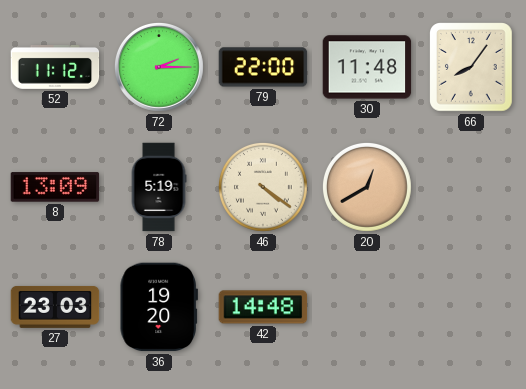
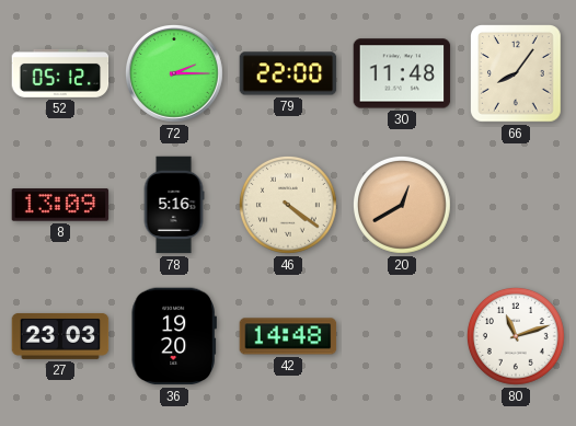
52: 11:12 -> 05:12
78: 5:19 -> 5:16
80: none -> 11:12
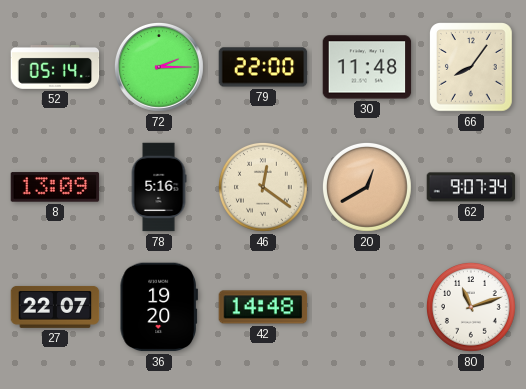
52: 05:12 -> 05:14
46: 4:21 -> 12:21
62: none -> 9:07
27: 23:03 -> 22:07
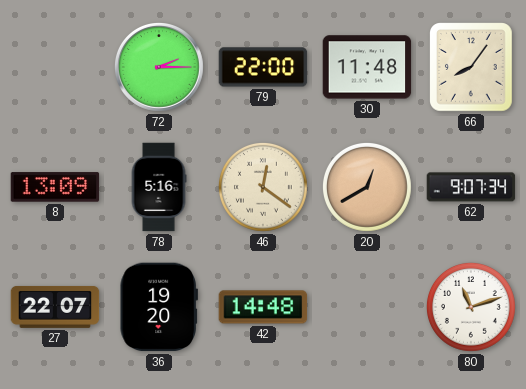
52: 05:14 -> none
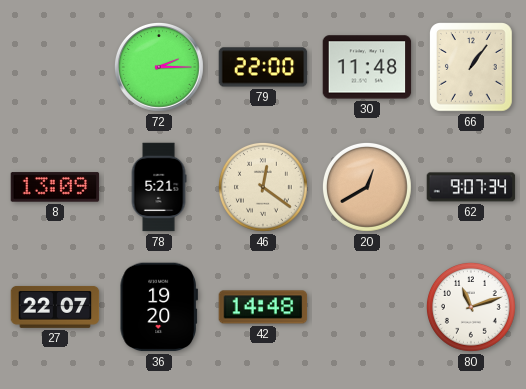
66: 8:06 -> 1:06
78: 5:16 -> 5:21
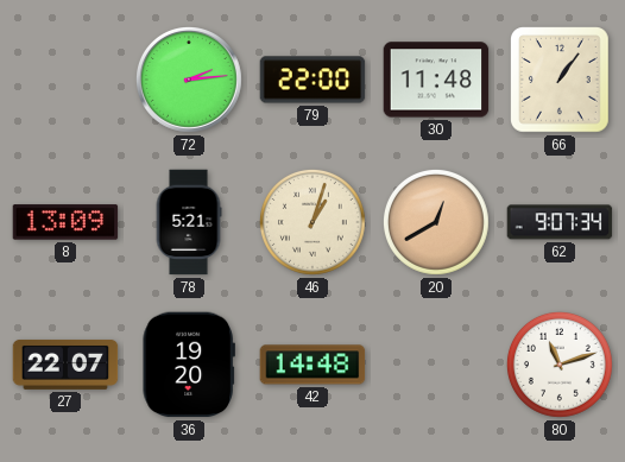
72: 2:15 -> 2:14
46: 12:21 -> 1:03
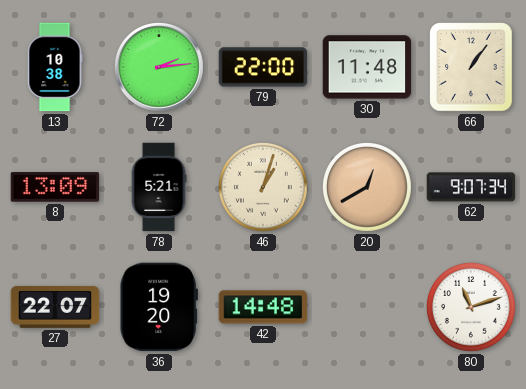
13: none -> 10:38
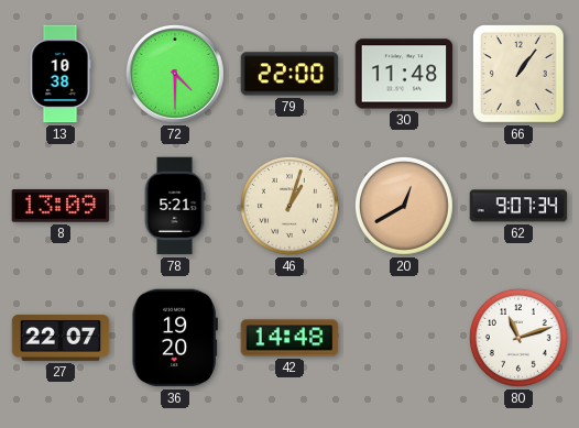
72: 2:14 -> 4:30
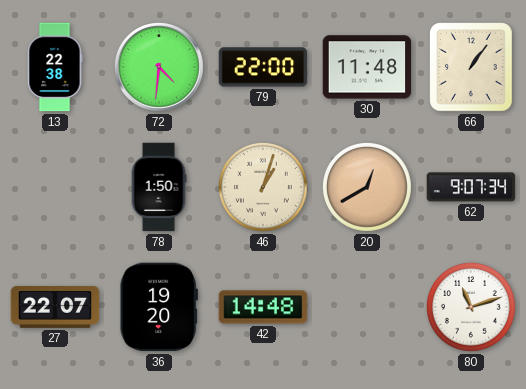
13: 10:38 -> 22:38
72: 4:30 -> 4:31
8: 13:09 -> none
78: 5:21 -> 1:50
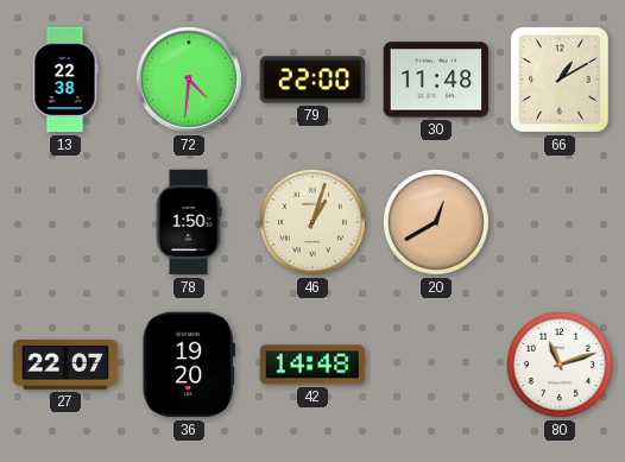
66: 1:06 -> 1:10
62: 9:07 -> none
